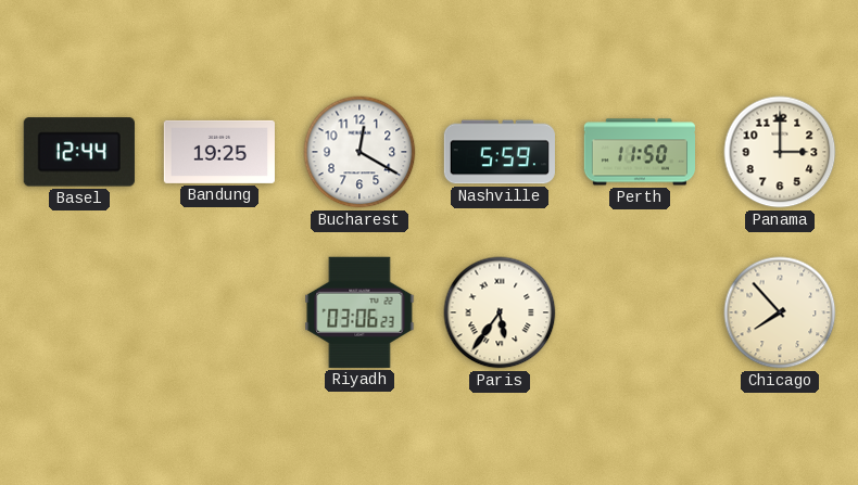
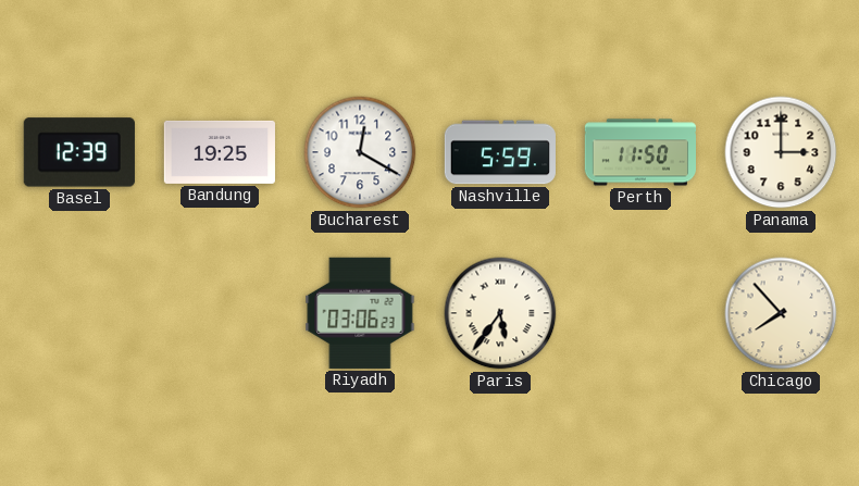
Basel: 12:44 -> 12:39
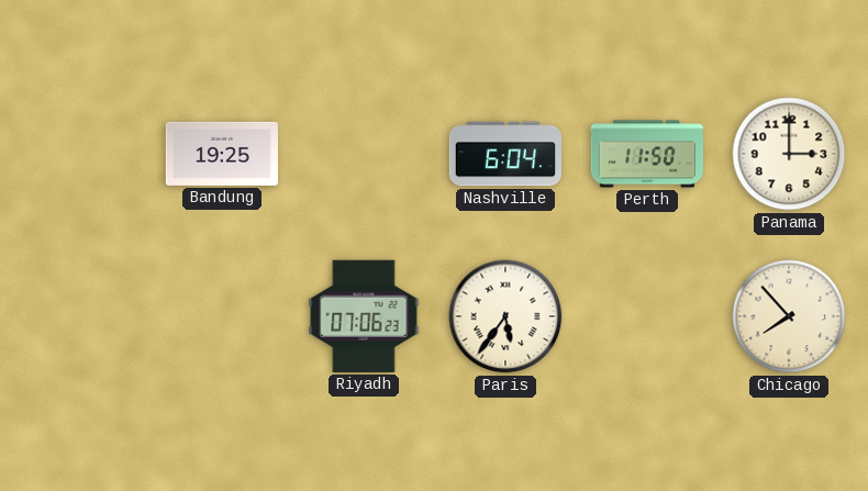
Basel: 12:39 -> none
Bucharest: 12:20 -> none
Nashville: 5:59 -> 6:04
Riyadh: 03:06 -> 07:06
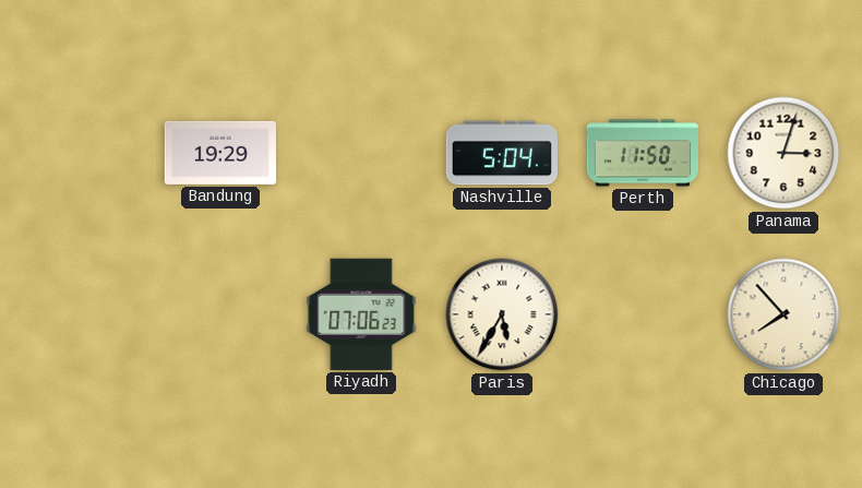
Bandung: 19:25 -> 19:29
Nashville: 6:04 -> 5:04
Panama: 3:00 -> 3:03
Paris: 5:36 -> 5:35
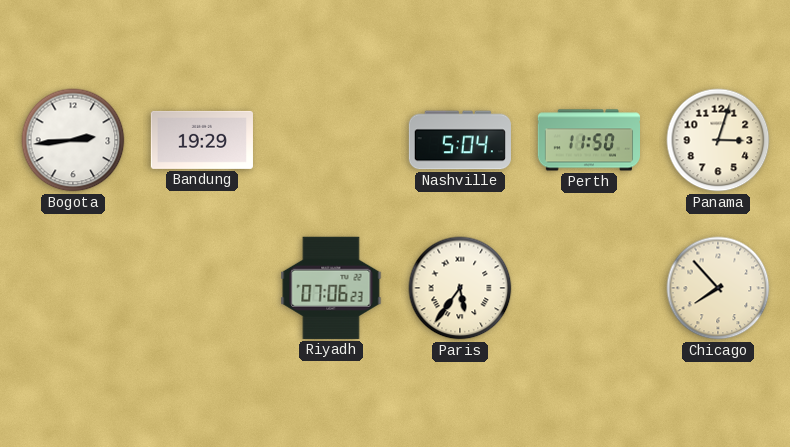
Bogota: none -> 2:44
Paris: 5:35 -> 5:36
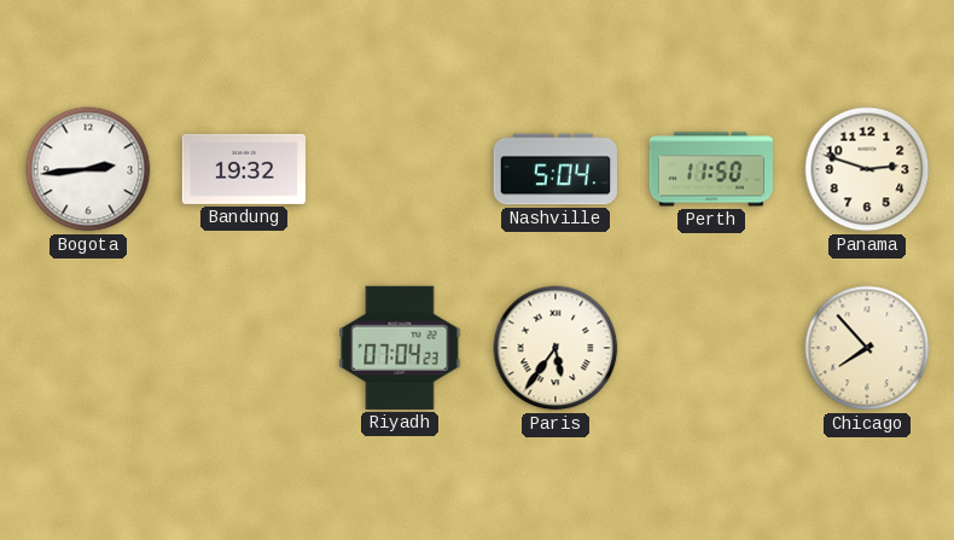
Bandung: 19:29 -> 19:32
Panama: 3:03 -> 2:48
Riyadh: 07:06 -> 07:04
